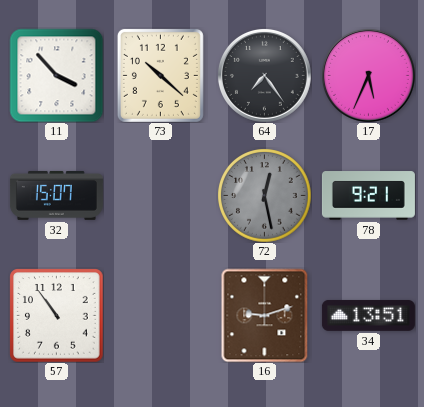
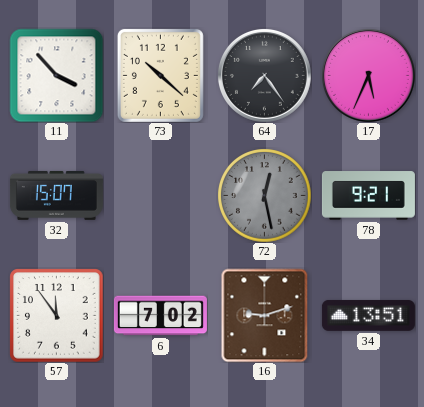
57: 10:54 -> 11:54
6: none -> 7:02
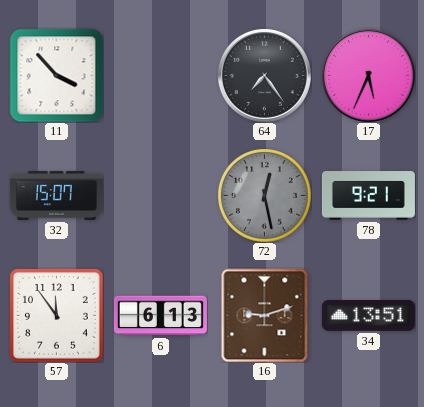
73: 10:22 -> none
6: 7:02 -> 6:13
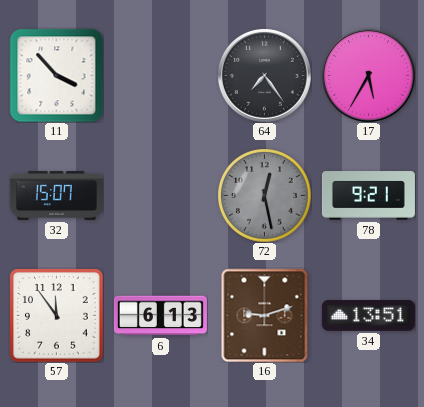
17: 5:34 -> 5:35
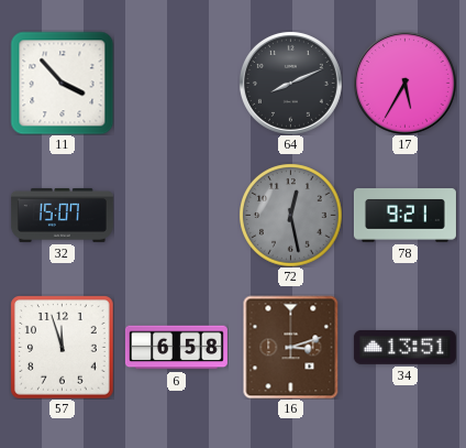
64: 7:24 -> 8:11
57: 11:54 -> 11:57
6: 6:13 -> 6:58
16: 9:12 -> 3:12
